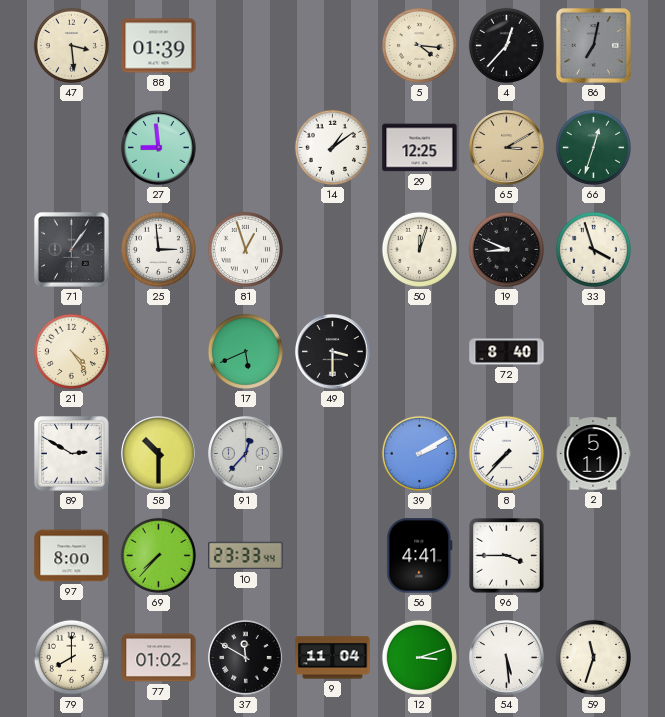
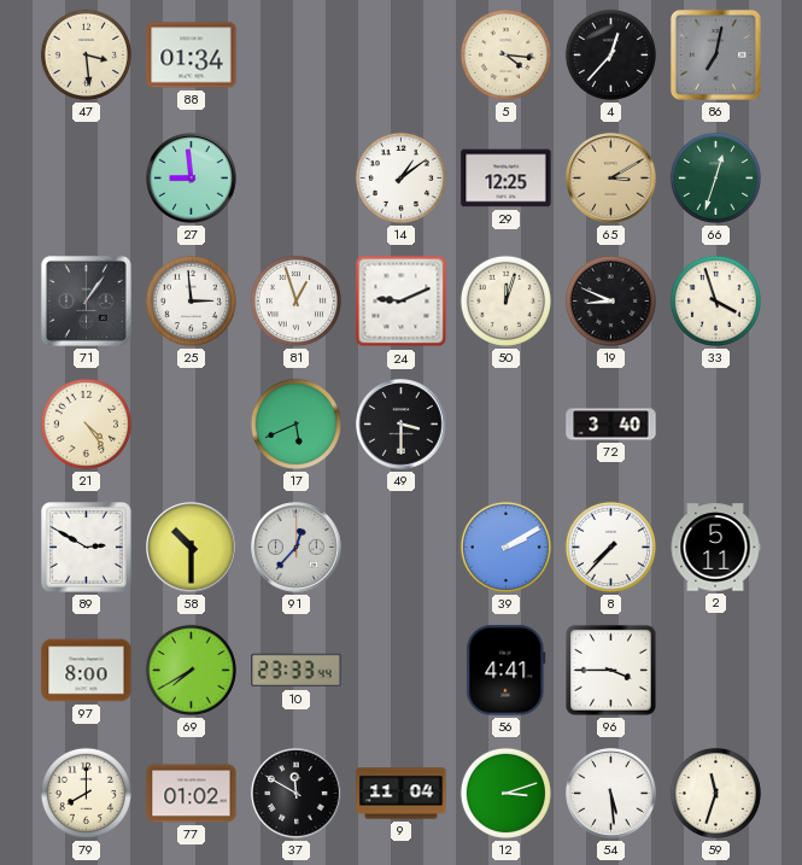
88: 01:39 -> 01:34
24: none -> 9:11
72: 8:40 -> 3:40
69: 7:37 -> 7:40
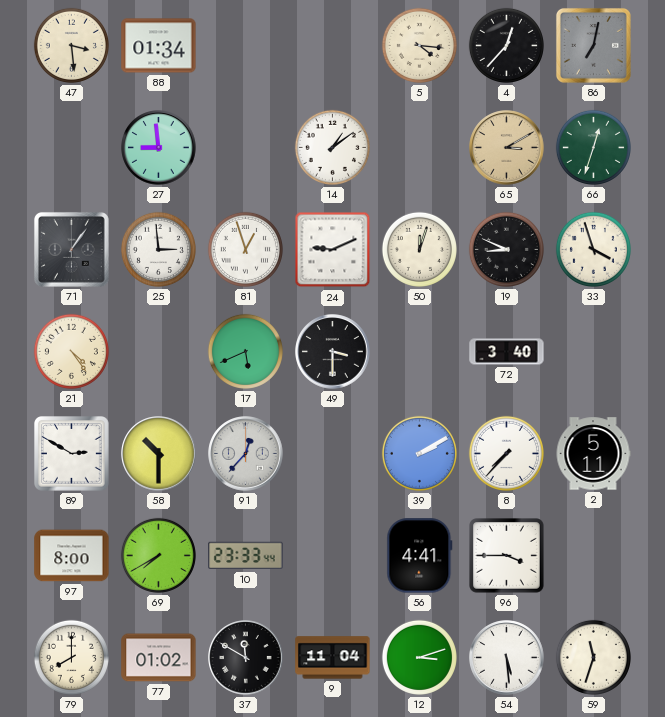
29: 12:25 -> none
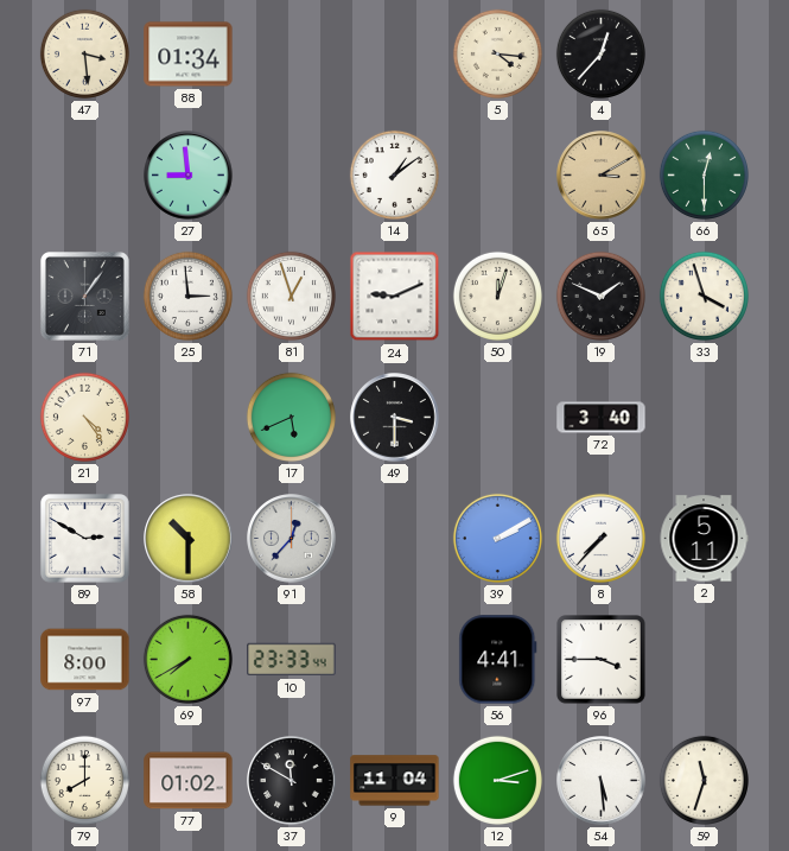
86: 7:02 -> none
66: 12:33 -> 12:30
19: 8:49 -> 1:49
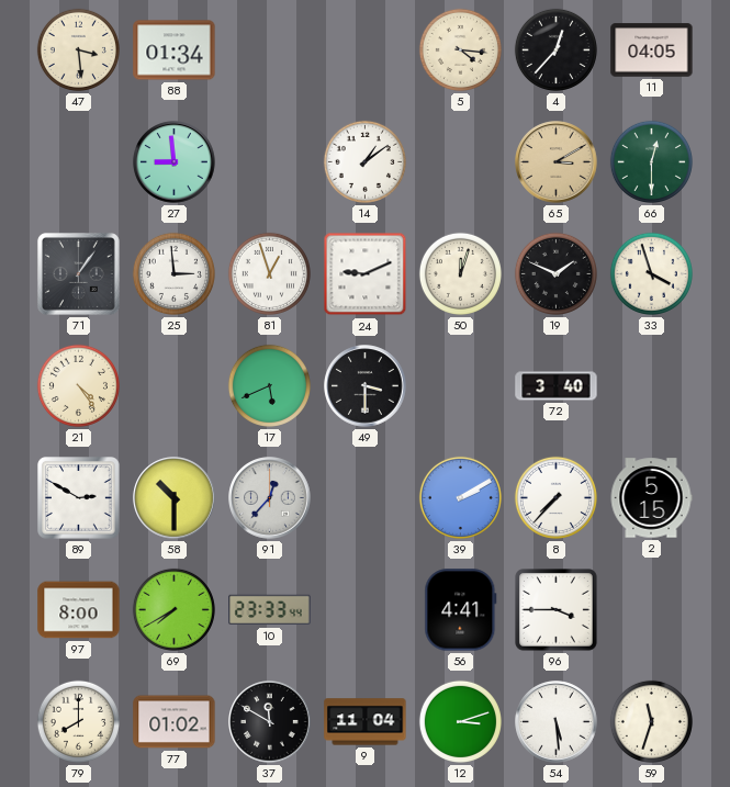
11: none -> 04:05
2: 5:11 -> 5:15
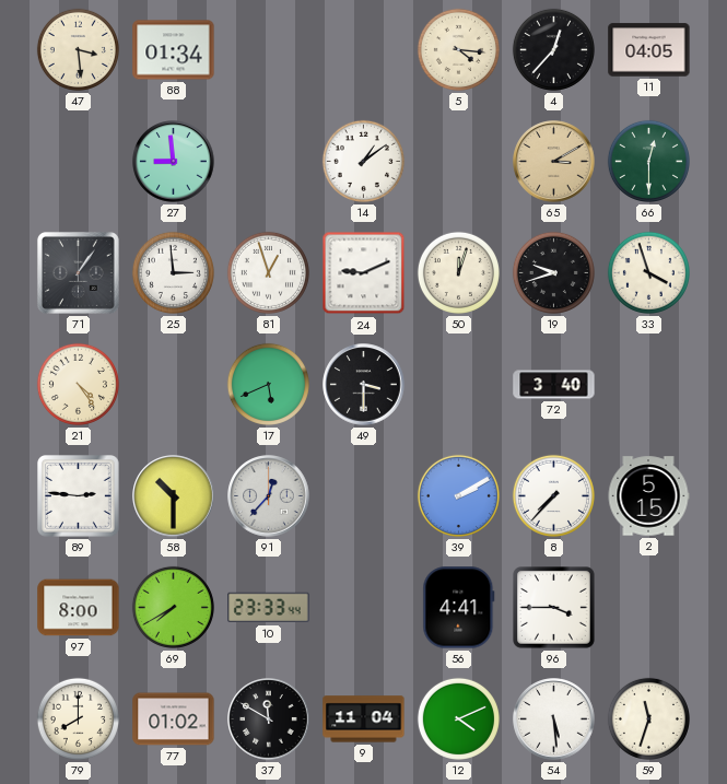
19: 1:49 -> 9:42
89: 2:50 -> 2:46
12: 3:12 -> 4:11
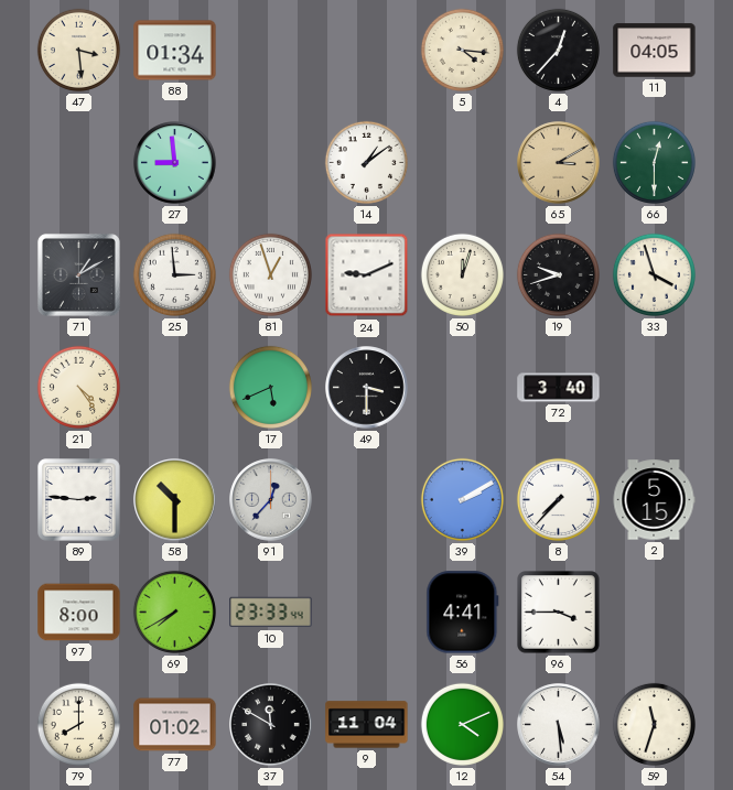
71: 1:06 -> 1:10
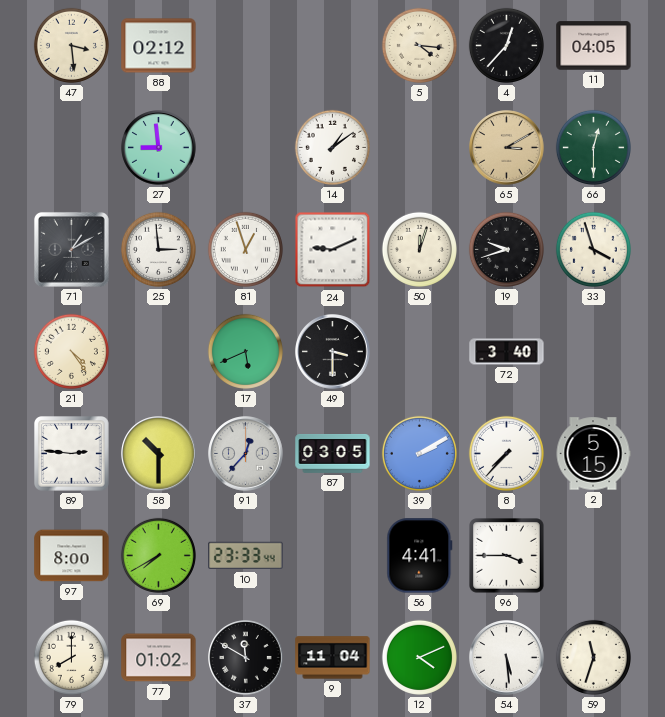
88: 01:34 -> 02:12
87: none -> 03:05
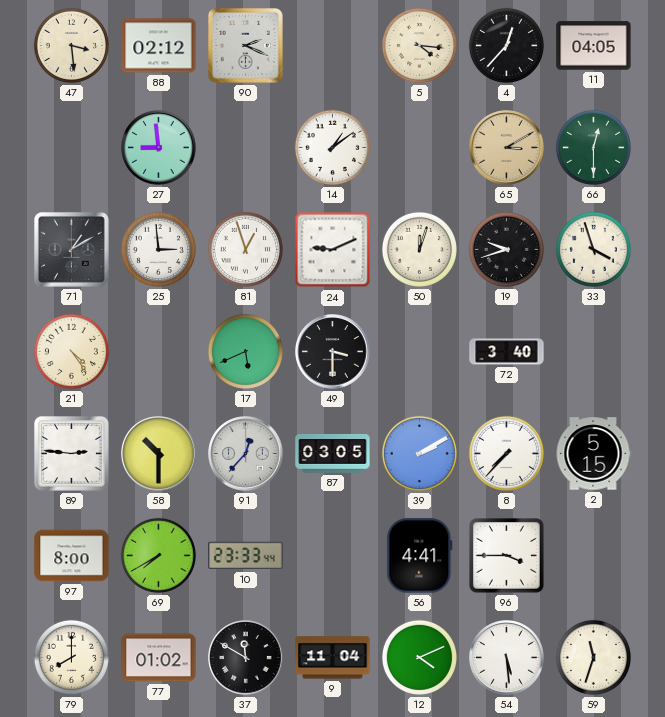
90: none -> 2:19
